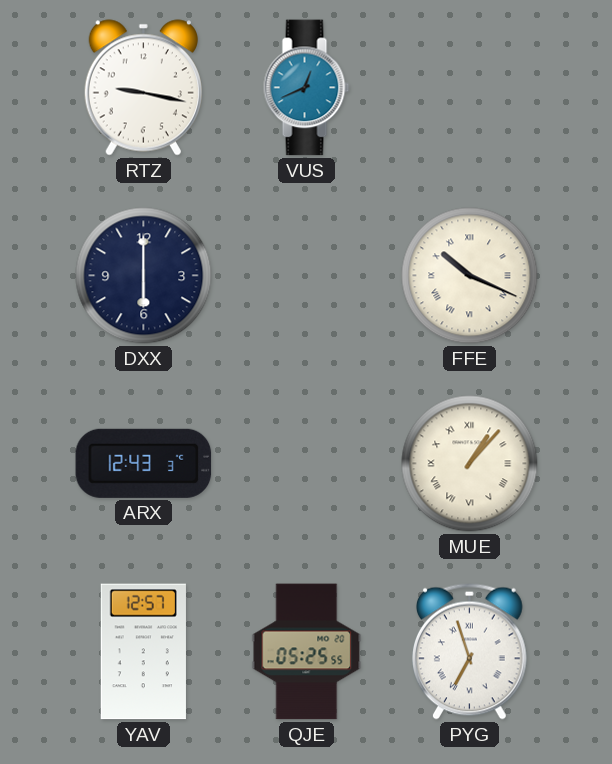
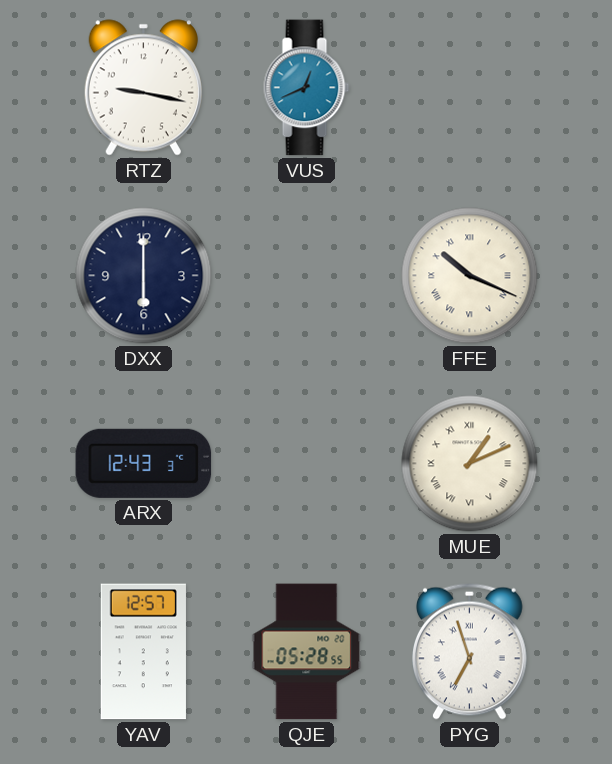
MUE: 1:07 -> 1:11
QJE: 05:25 -> 05:28
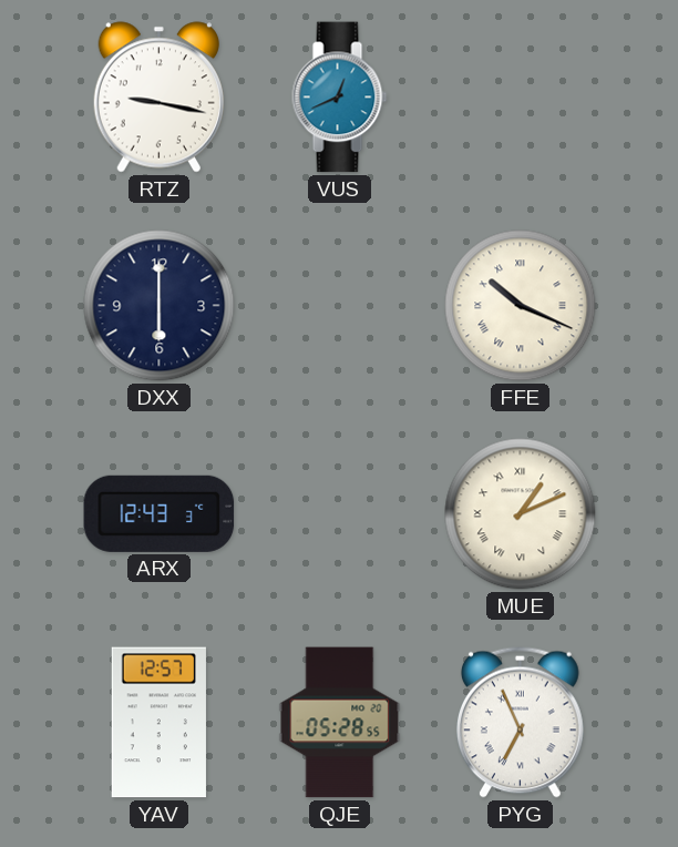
PYG: 6:57 -> 6:56
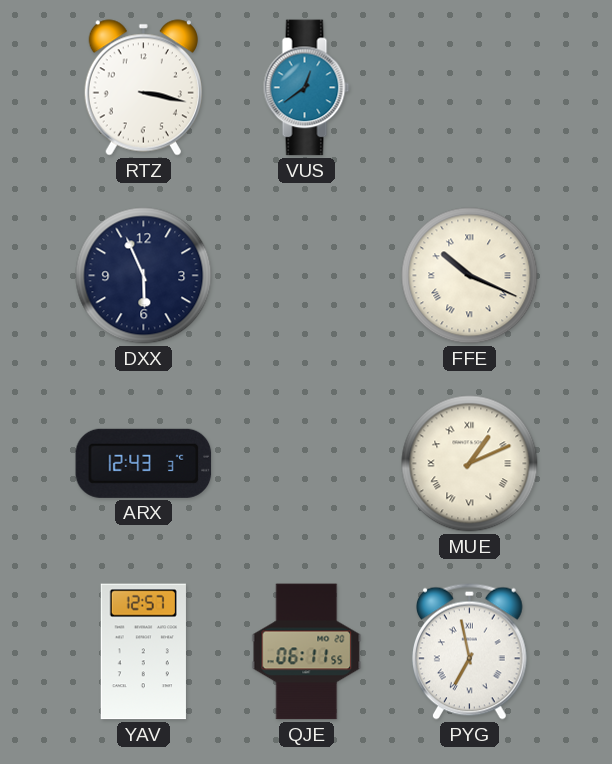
RTZ: 9:17 -> 3:17
VUS: 12:41 -> 12:39
DXX: 6:00 -> 5:56
QJE: 05:28 -> 06:11
PYG: 6:56 -> 6:58
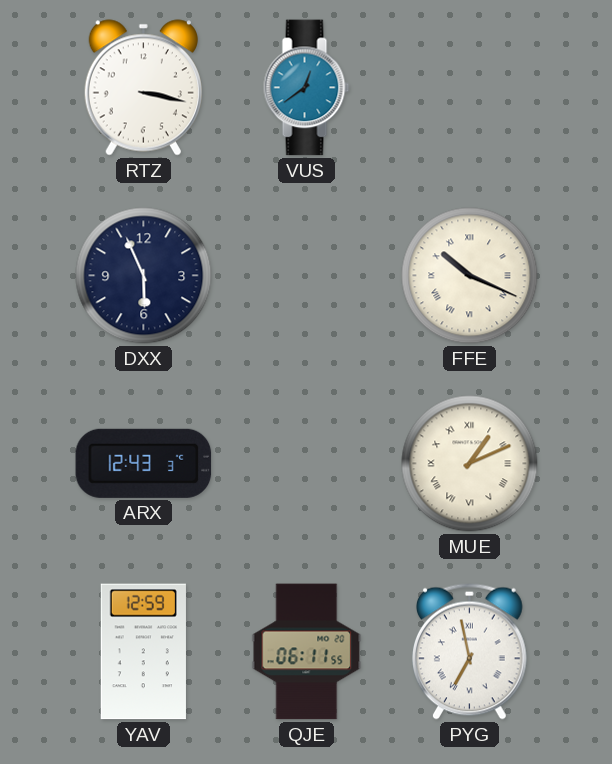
YAV: 12:57 -> 12:59
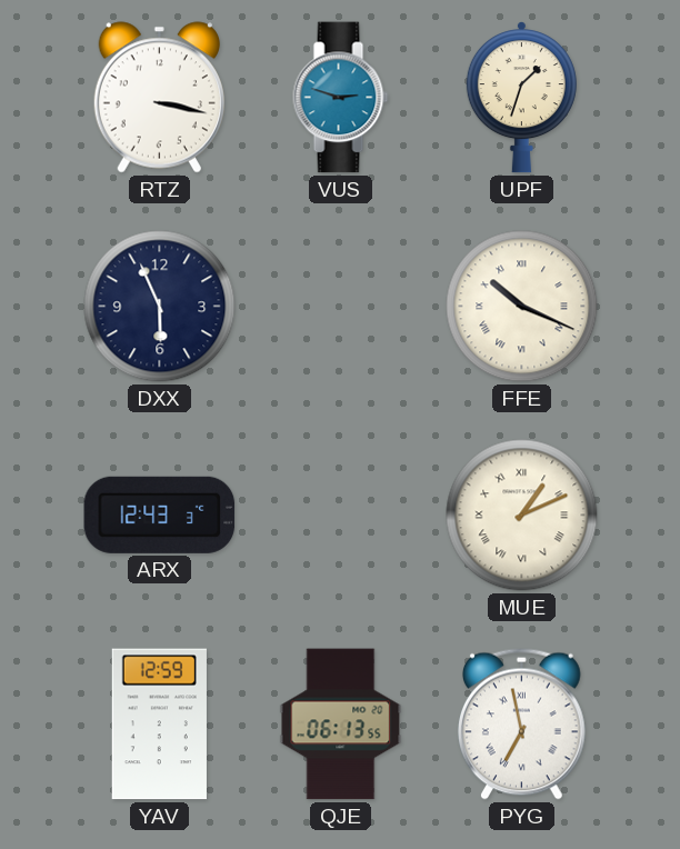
VUS: 12:39 -> 2:48
UPF: none -> 1:33
QJE: 06:11 -> 06:13
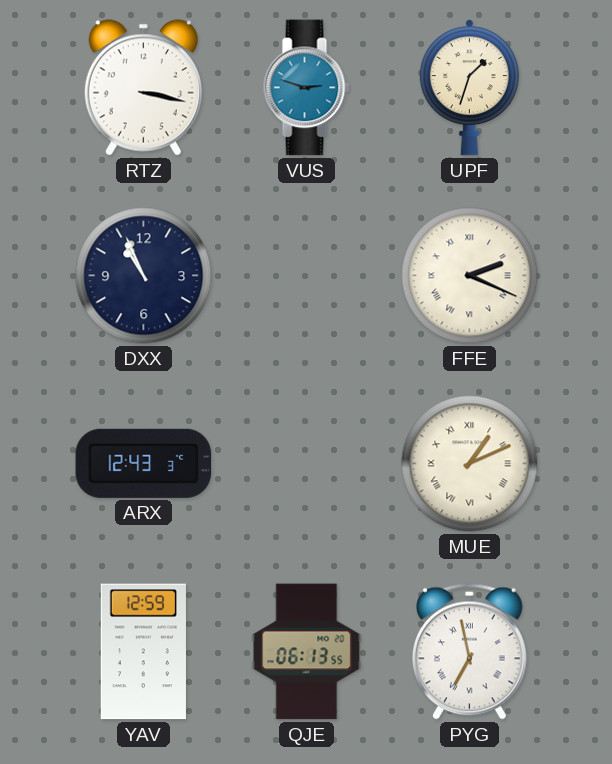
DXX: 5:56 -> 10:56
FFE: 10:19 -> 2:19
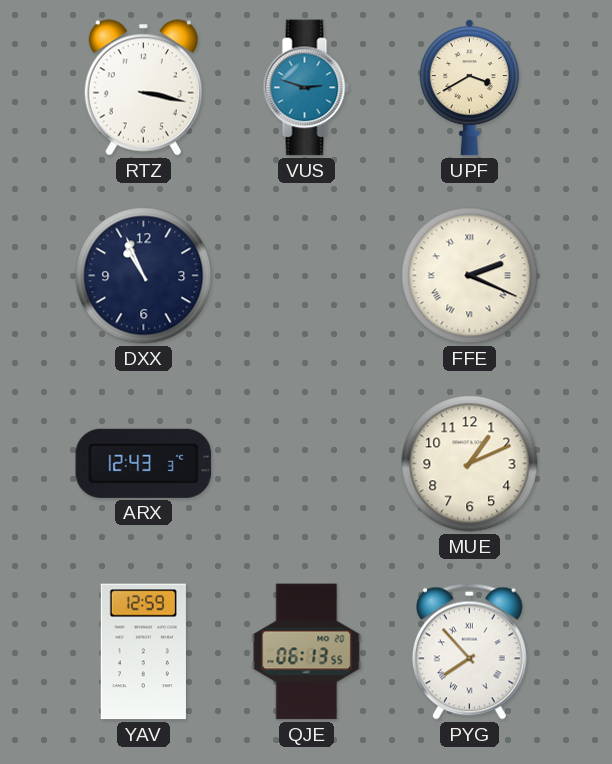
UPF: 1:33 -> 3:40
MUE numerals: Roman -> Arabic
PYG: 6:58 -> 7:53
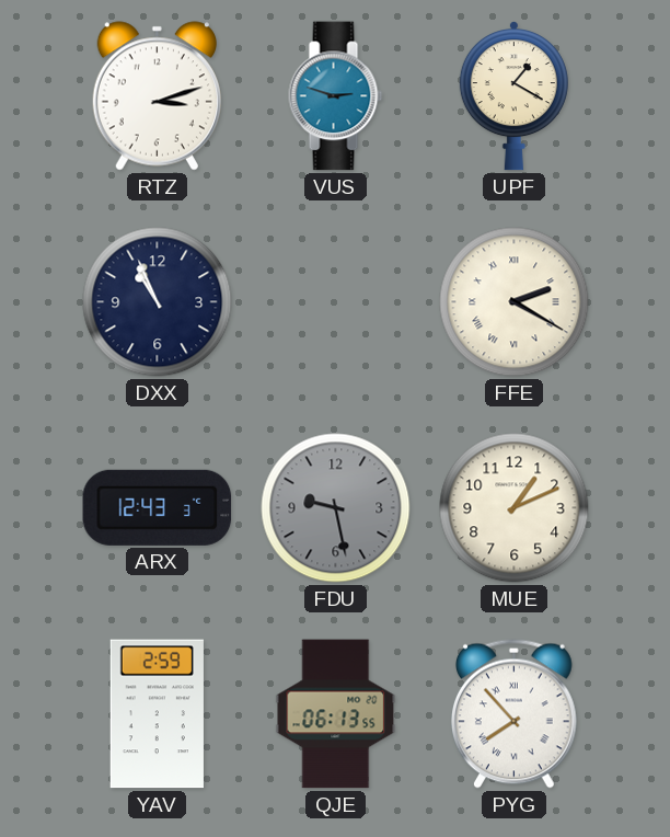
RTZ: 3:17 -> 3:12
UPF: 3:40 -> 1:20
FFE: 2:19 -> 2:20
FDU: none -> 9:28
YAV: 12:59 -> 2:59
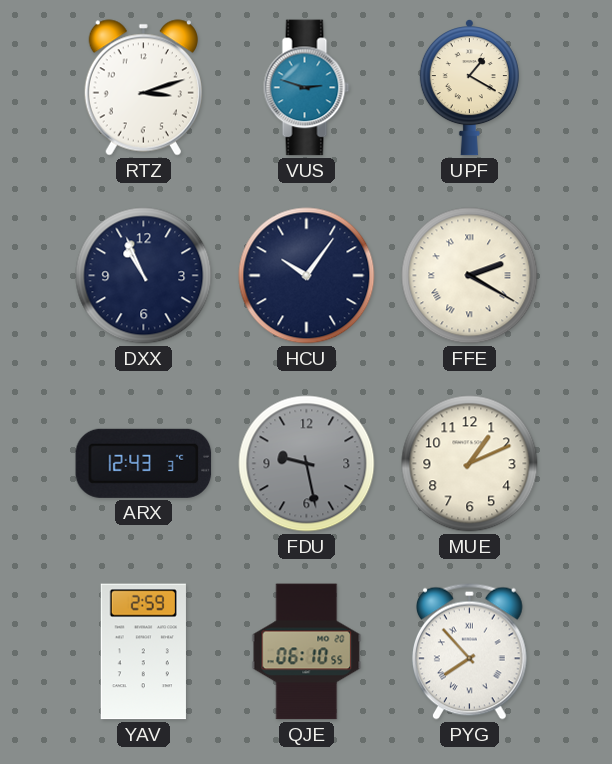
HCU: none -> 10:06
QJE: 06:13 -> 06:10
